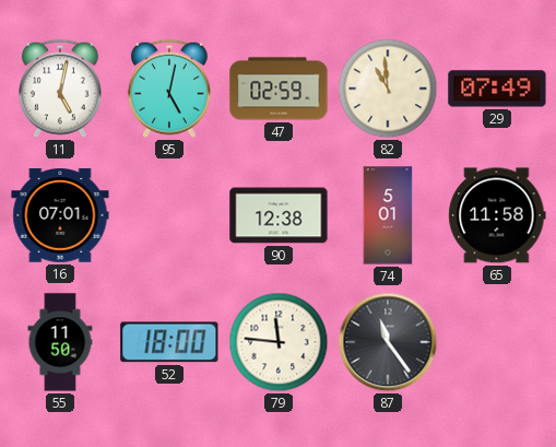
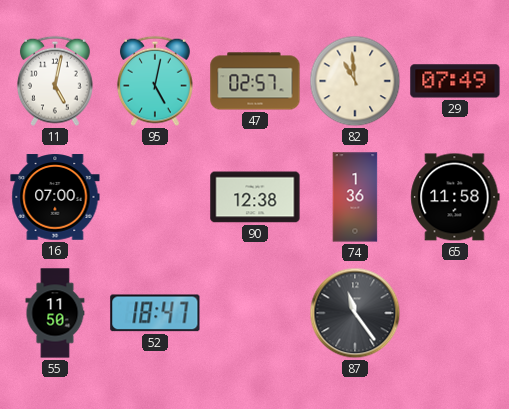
47: 02:59 -> 02:57
16: 07:01 -> 07:00
74: 5:01 -> 1:36
52: 18:00 -> 18:47
79: 11:46 -> none
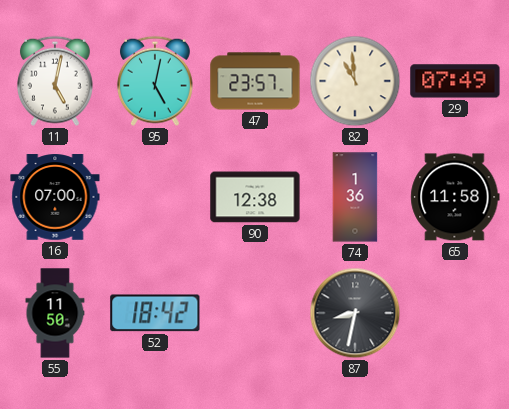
47: 02:57 -> 23:57
52: 18:47 -> 18:42
87: 11:24 -> 8:32
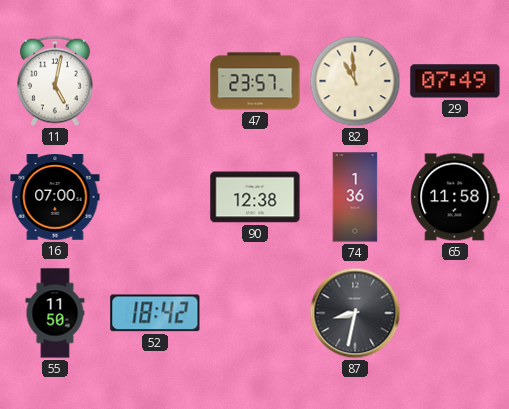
95: 5:02 -> none
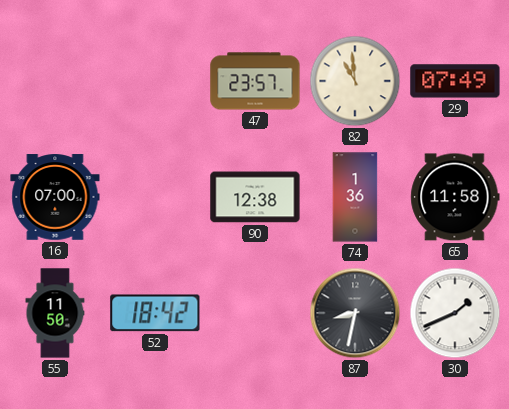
11: 5:02 -> none
30: none -> 1:41
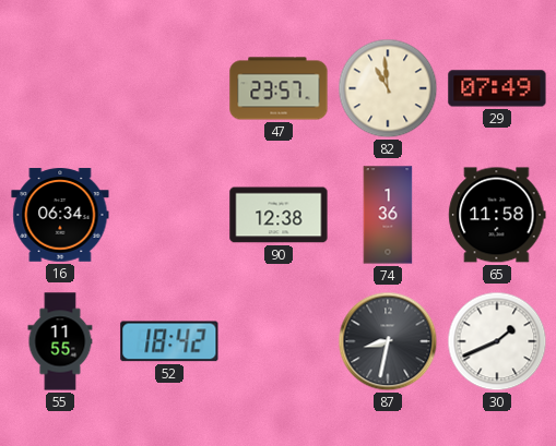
16: 07:00 -> 06:34
55: 11:50 -> 11:55
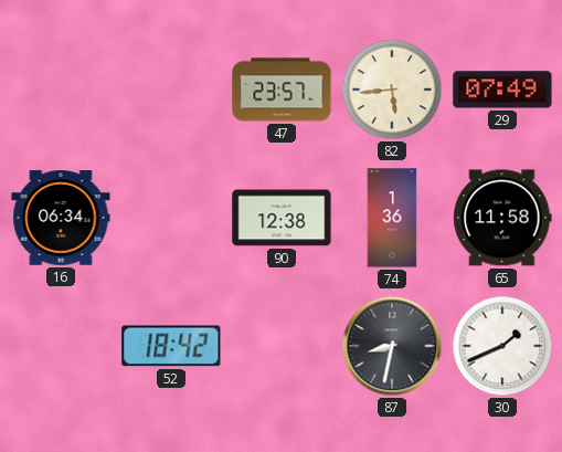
82: 10:59 -> 5:44
55: 11:55 -> none
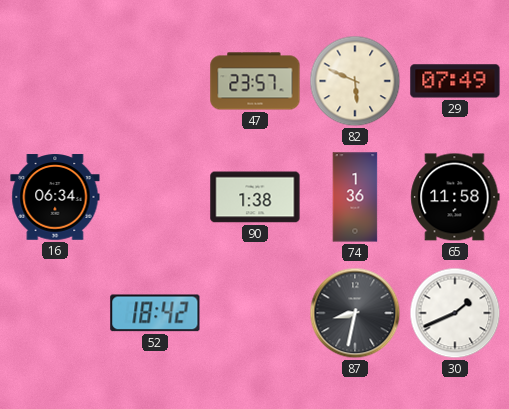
82: 5:44 -> 5:49
90: 12:38 -> 1:38
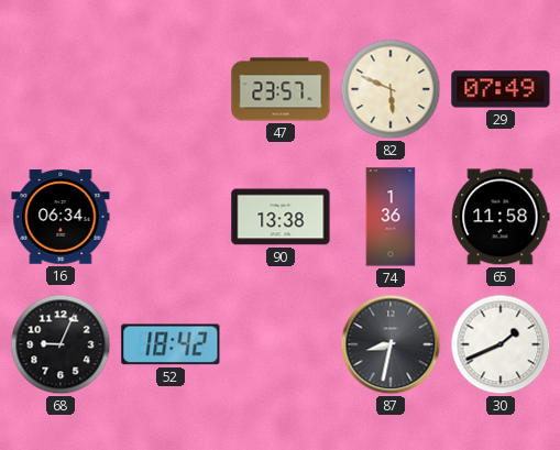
90: 1:38 -> 13:38
68: none -> 9:04
